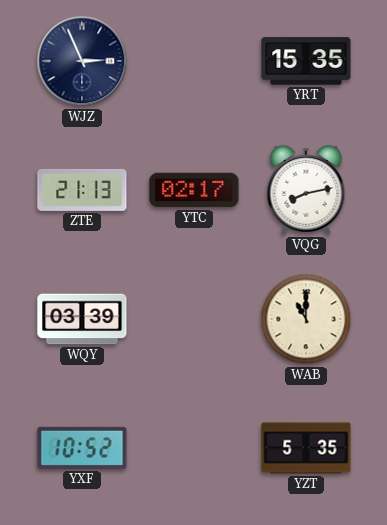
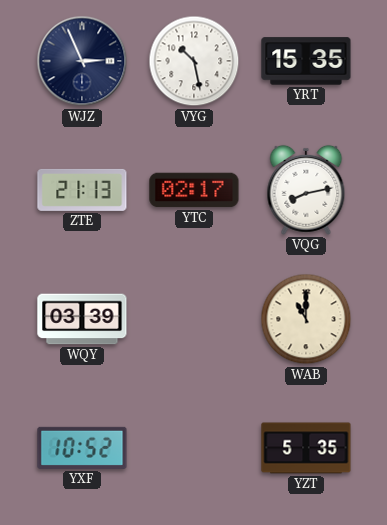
VYG: none -> 10:28
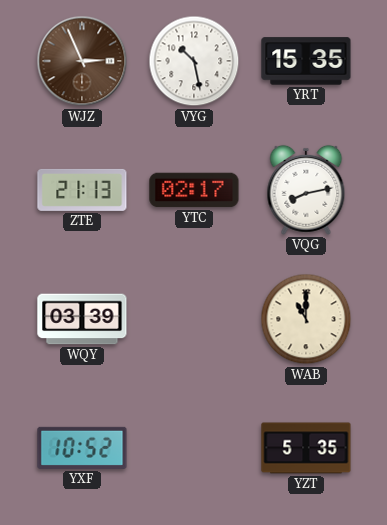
WJZ dial: navy -> brown
